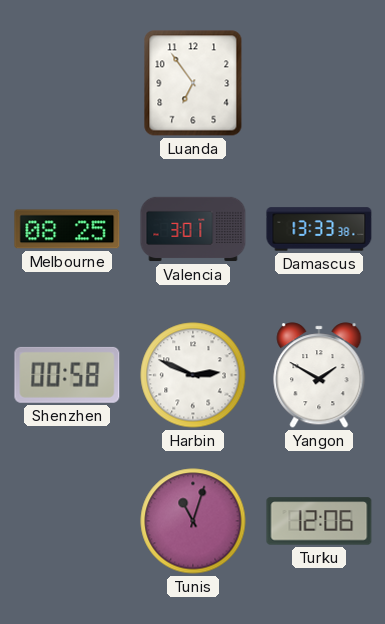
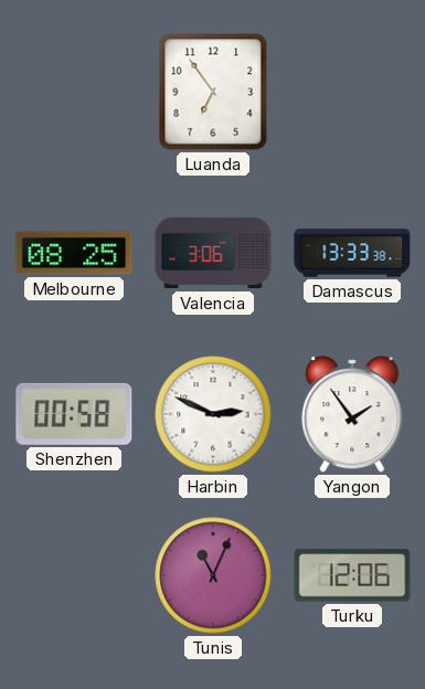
Valencia: 3:01 -> 3:06
Yangon: 1:50 -> 1:54
Tunis: 11:03 -> 11:04
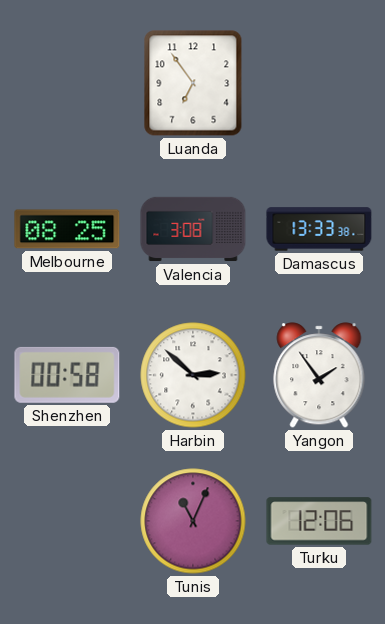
Valencia: 3:06 -> 3:08
Harbin: 2:49 -> 2:52
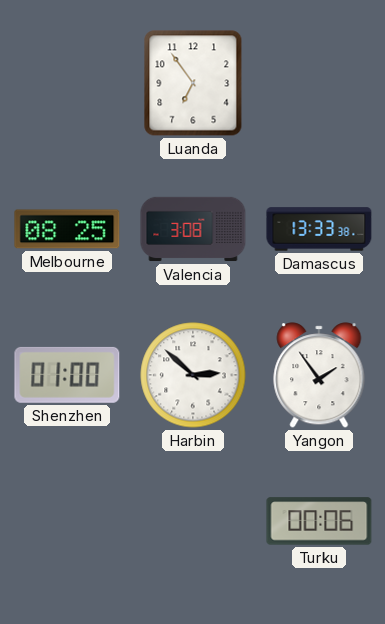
Shenzhen: 00:58 -> 01:00
Tunis: 11:04 -> none
Turku: 12:06 -> 00:06
